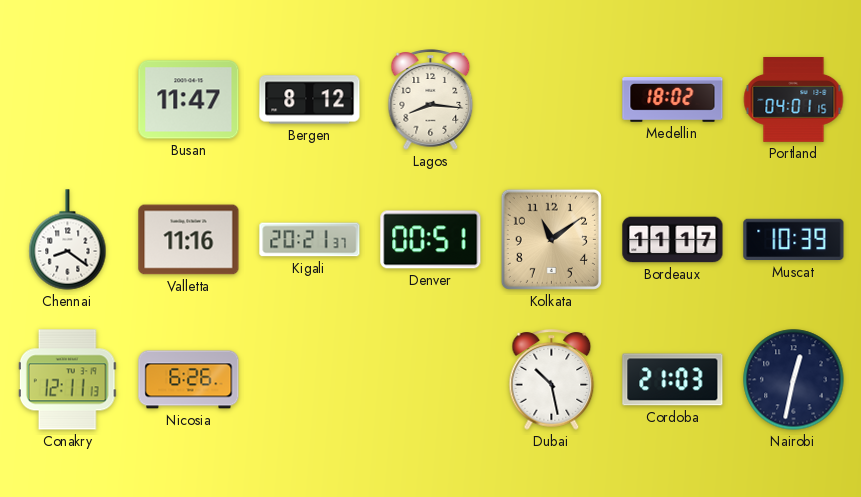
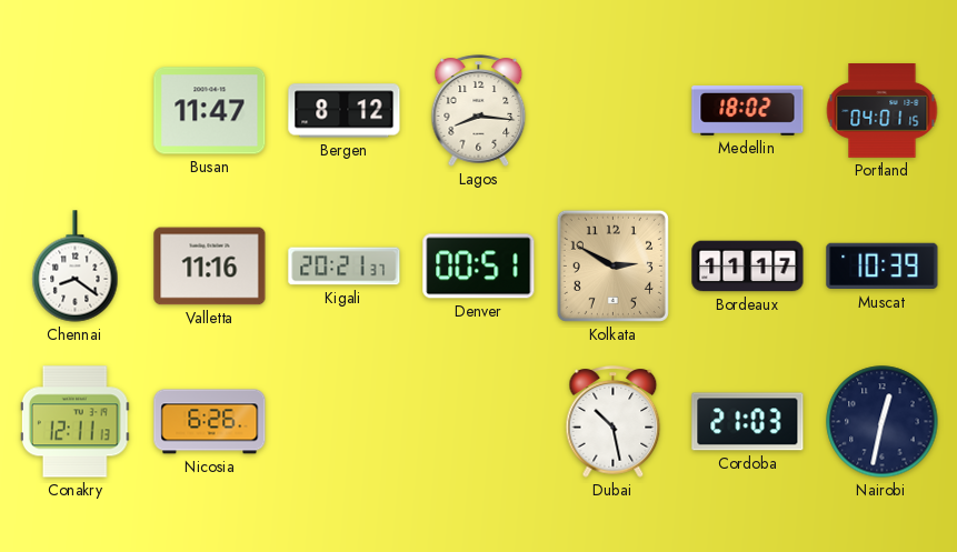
Kolkata: 11:09 -> 2:50
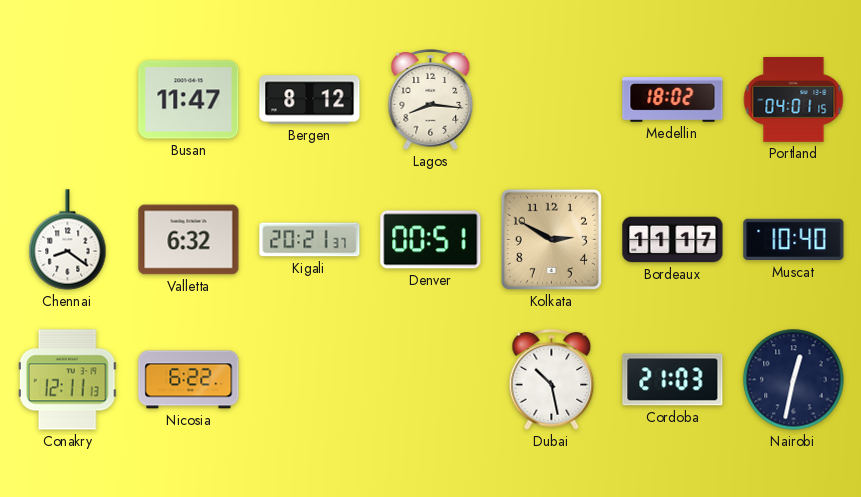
Valletta: 11:16 -> 6:32
Muscat: 10:39 -> 10:40
Nicosia: 6:26 -> 6:22
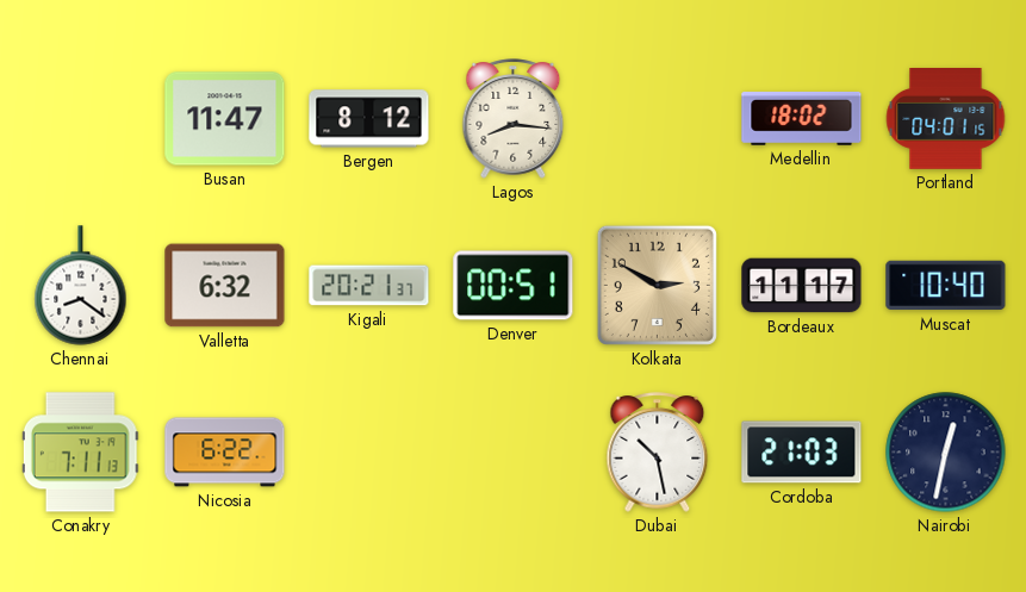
Conakry: 12:11 -> 7:11
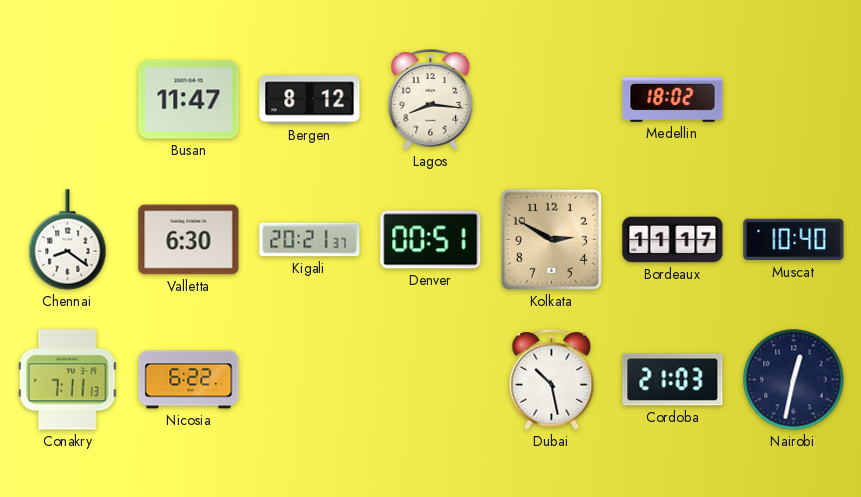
Portland: 04:01 -> none
Valletta: 6:32 -> 6:30
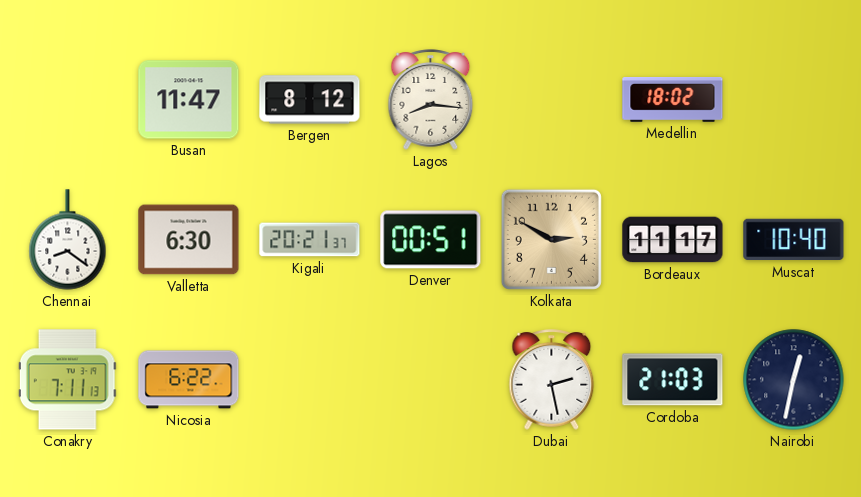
Dubai: 10:28 -> 2:28
